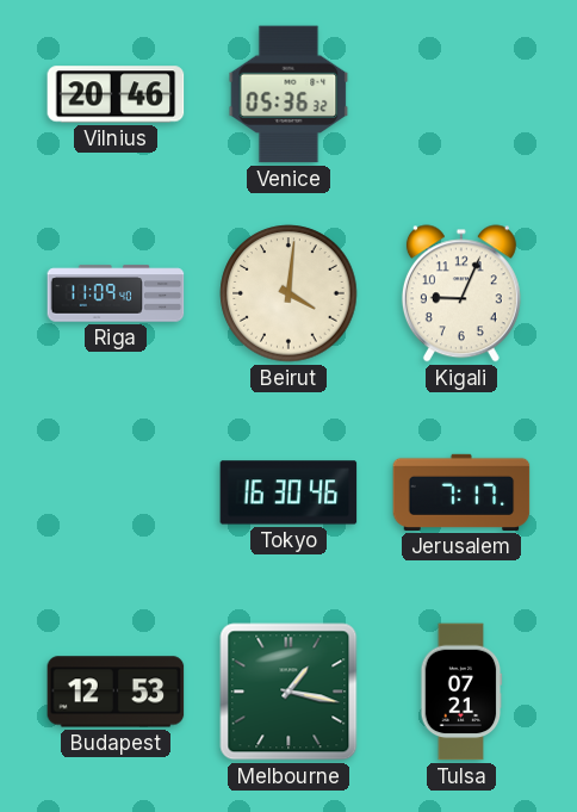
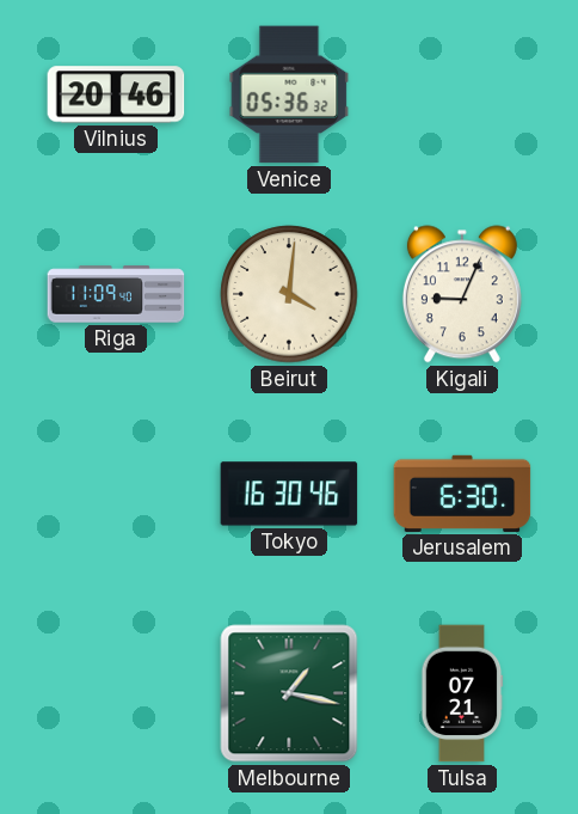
Jerusalem: 7:17 -> 6:30
Budapest: 12:53 -> none
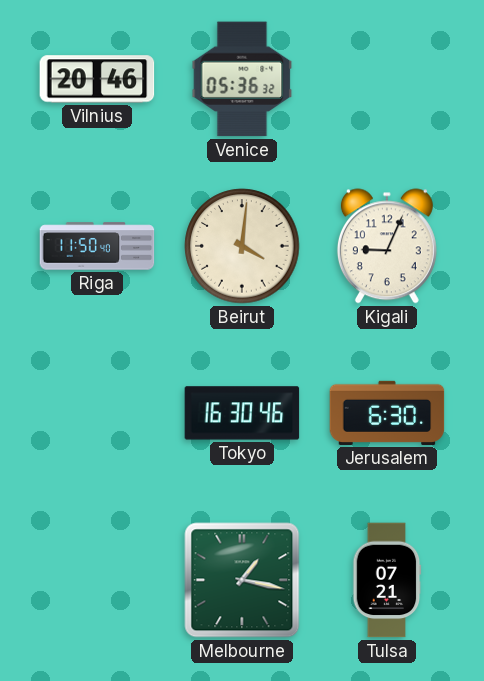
Riga: 11:09 -> 11:50
